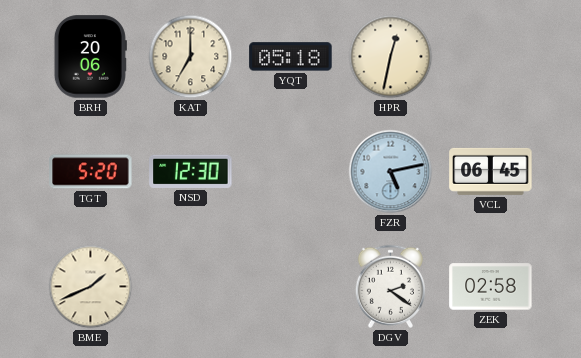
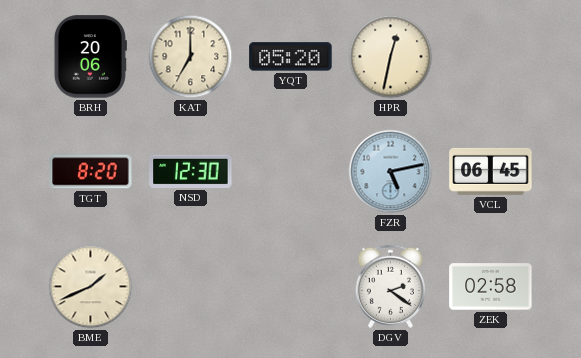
YQT: 05:18 -> 05:20
TGT: 5:20 -> 8:20
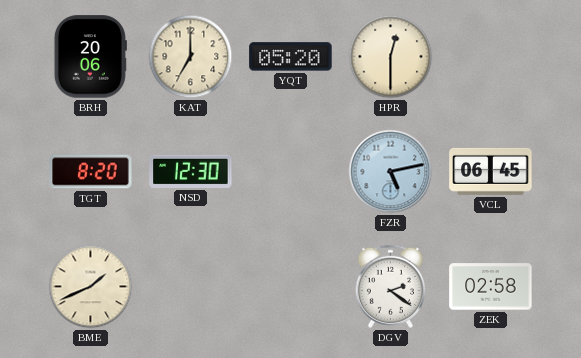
HPR: 12:32 -> 12:30
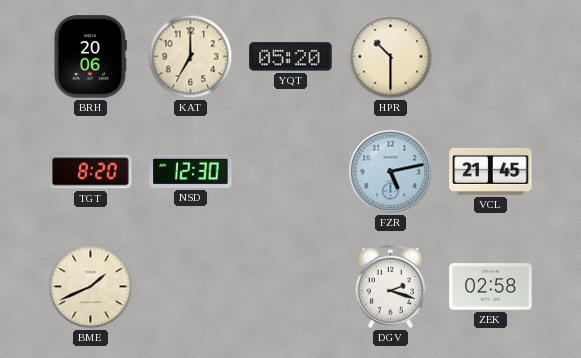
HPR: 12:30 -> 10:30
VCL: 06:45 -> 21:45
DGV: 2:21 -> 2:18
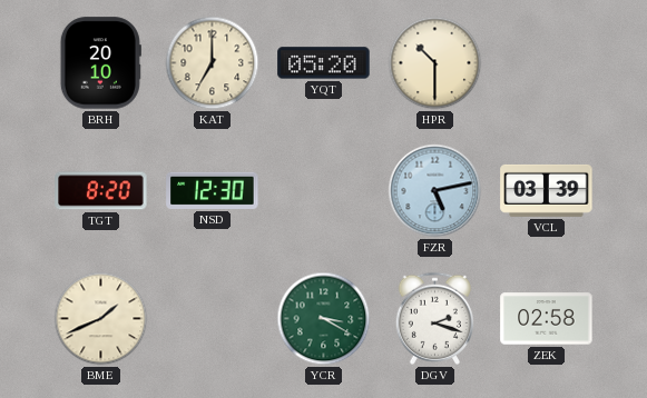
BRH: 20:06 -> 20:10
VCL: 21:45 -> 03:39
YCR: none -> 3:20
